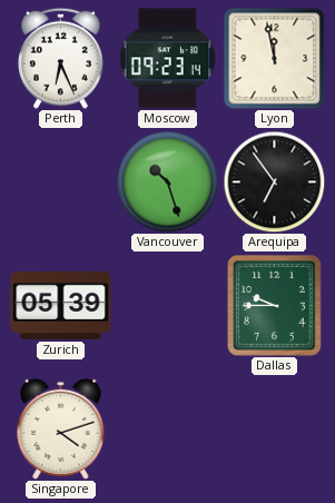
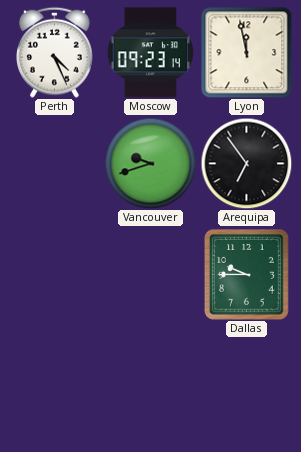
Perth: 6:26 -> 4:26
Vancouver: 10:27 -> 9:42
Zurich: 05:39 -> none
Singapore: 4:12 -> none
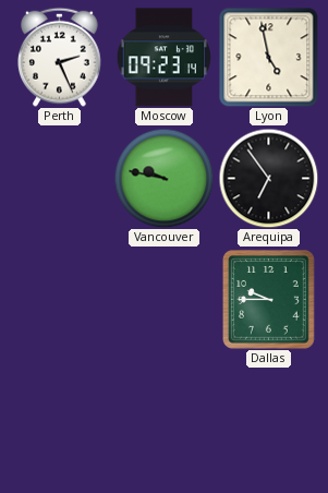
Perth: 4:26 -> 2:26
Lyon: 11:58 -> 4:58
Vancouver: 9:42 -> 9:47
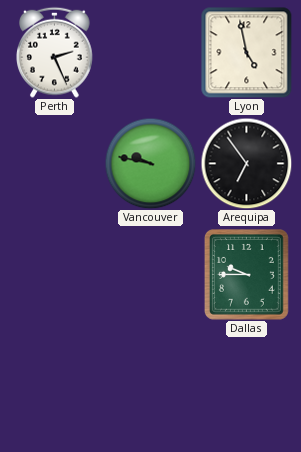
Moscow: 09:23 -> none
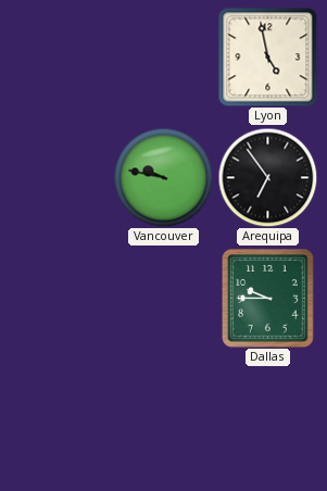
Perth: 2:26 -> none
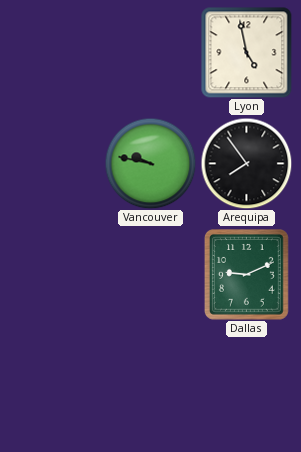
Arequipa: 6:54 -> 7:54
Dallas: 9:45 -> 9:11
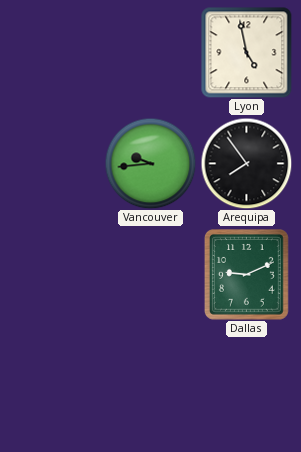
Vancouver: 9:47 -> 9:44
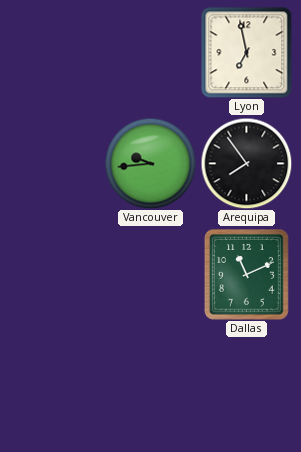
Lyon: 4:58 -> 6:58
Dallas: 9:11 -> 11:11
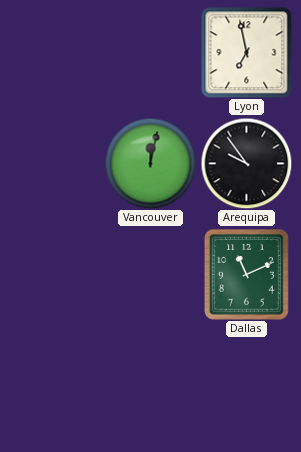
Vancouver: 9:44 -> 12:02
Arequipa: 7:54 -> 9:54
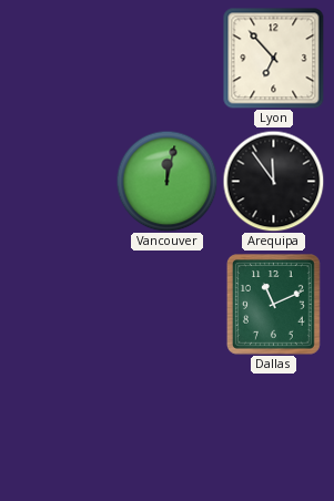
Lyon: 6:58 -> 6:53
Arequipa: 9:54 -> 11:54
